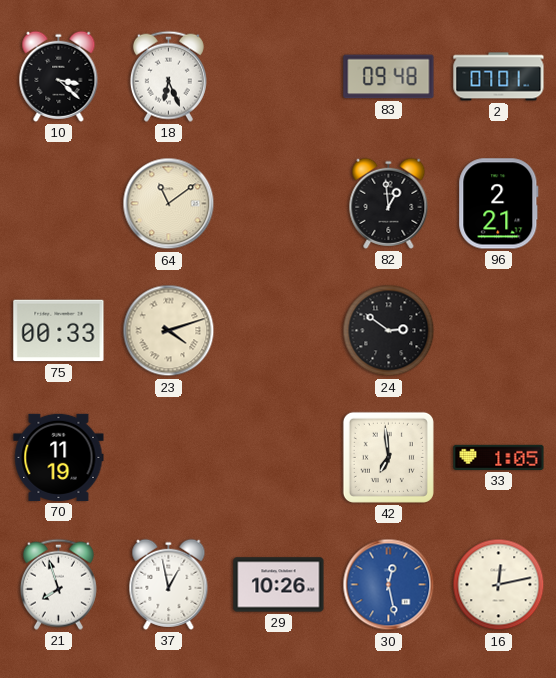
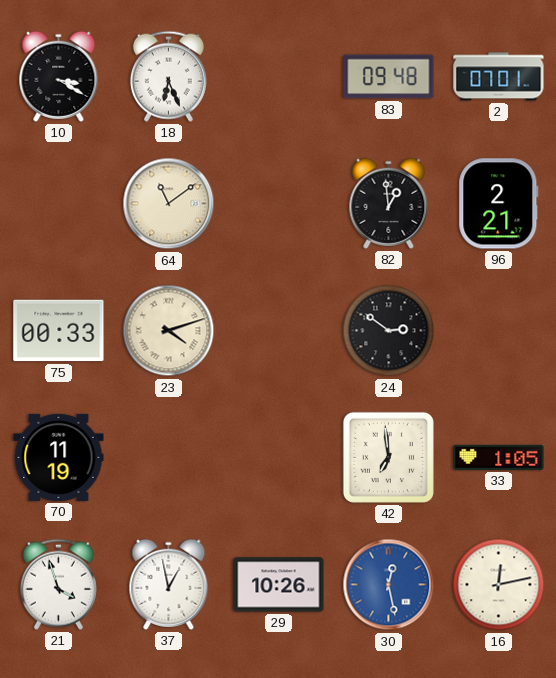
10: 3:22 -> 3:20
21: 7:57 -> 3:57
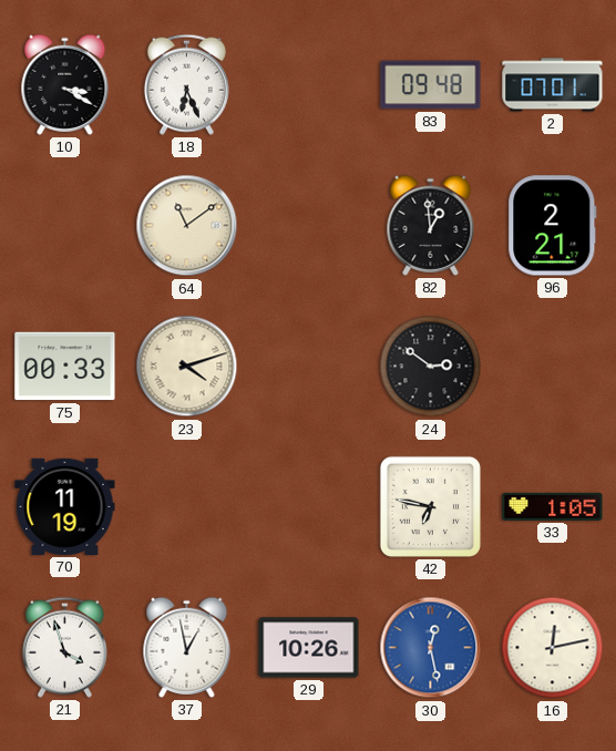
42: 6:59 -> 6:47
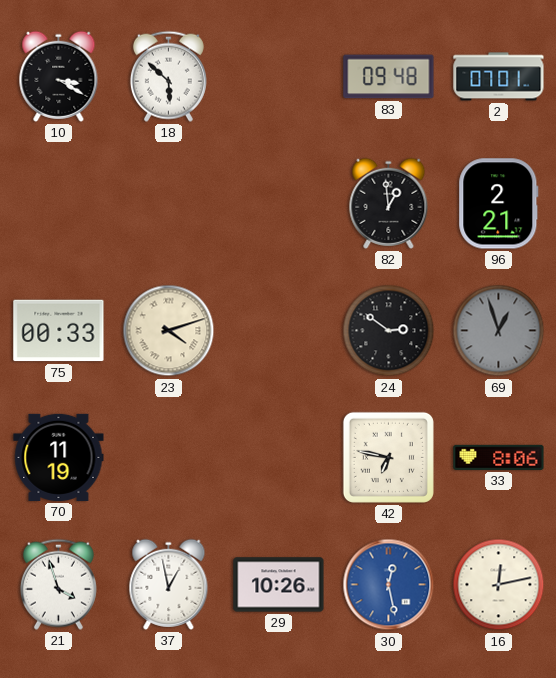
18: 6:26 -> 5:52
64: 11:09 -> none
69: none -> 12:57
33: 1:05 -> 8:06
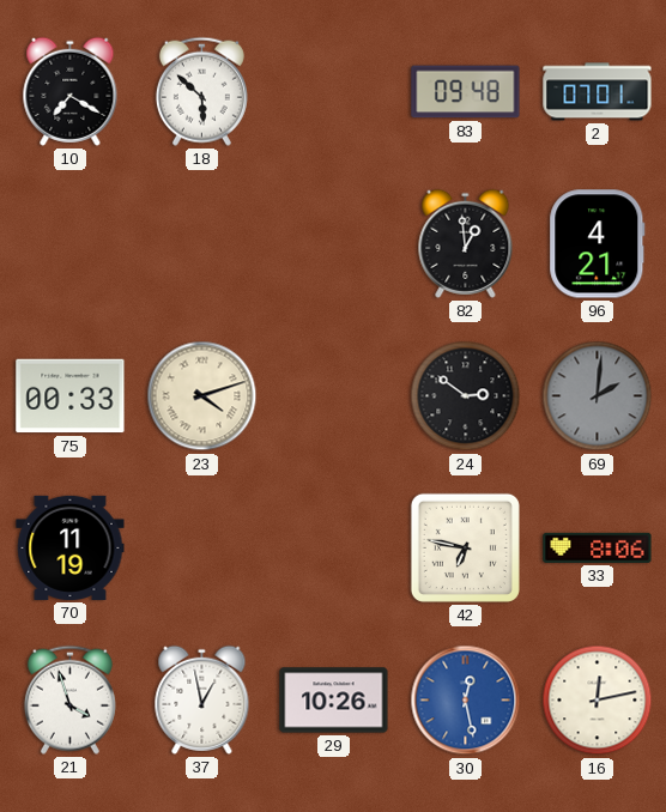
10: 3:20 -> 7:20
96: 2:21 -> 4:21
69: 12:57 -> 2:01
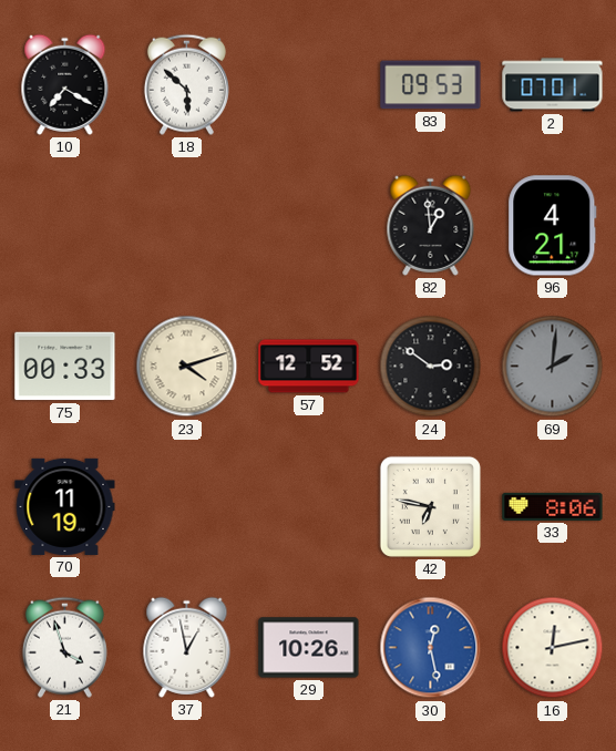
83: 09:48 -> 09:53
57: none -> 12:52
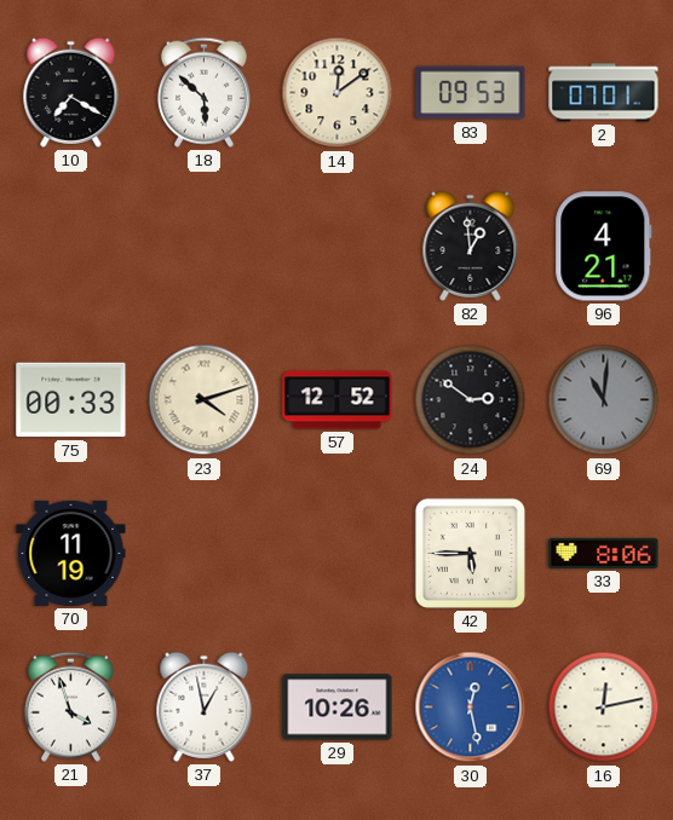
14: none -> 12:09
69: 2:01 -> 11:01
42: 6:47 -> 5:45
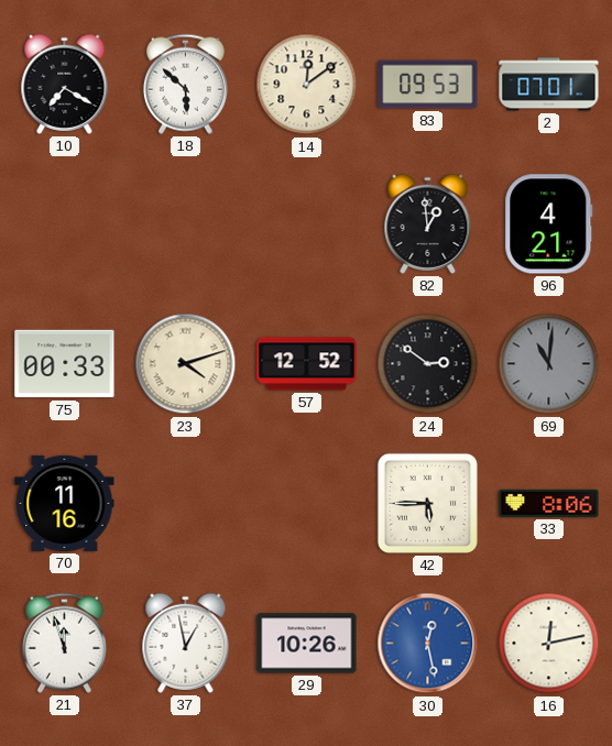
70: 11:19 -> 11:16
21: 3:57 -> 11:57
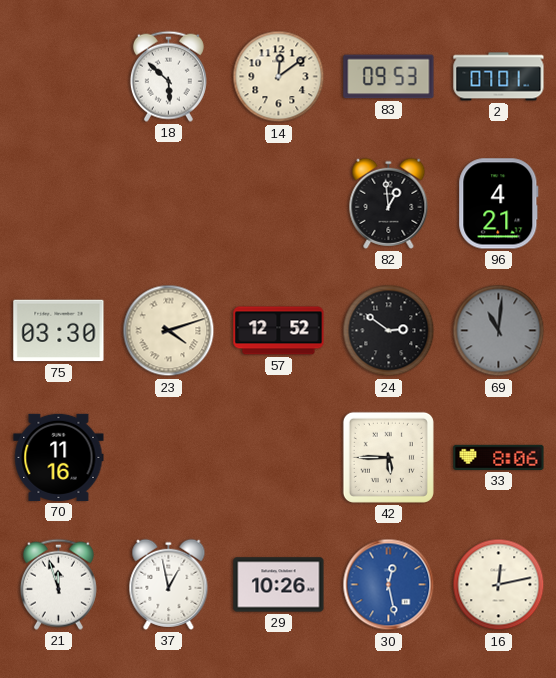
10: 7:20 -> none
75: 00:33 -> 03:30
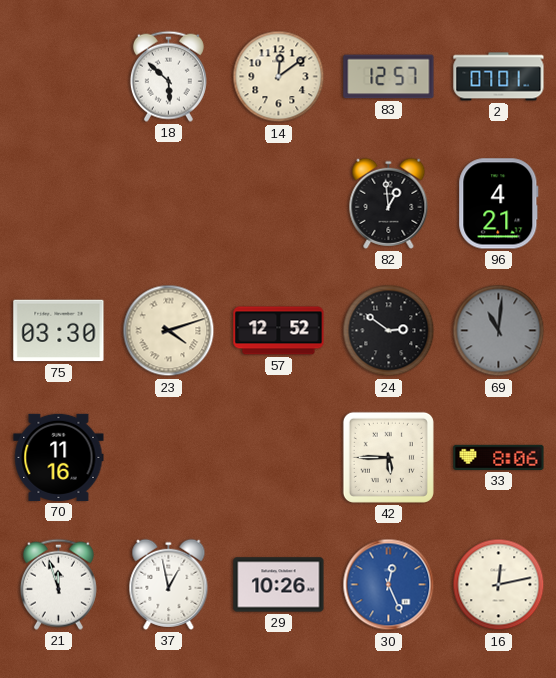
83: 09:53 -> 12:57
30: 12:28 -> 12:26
